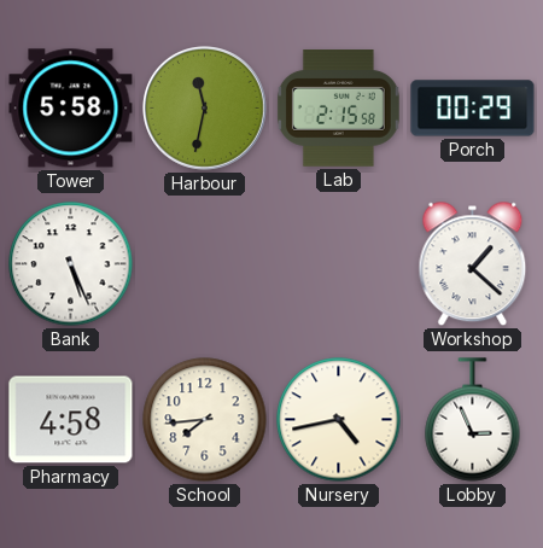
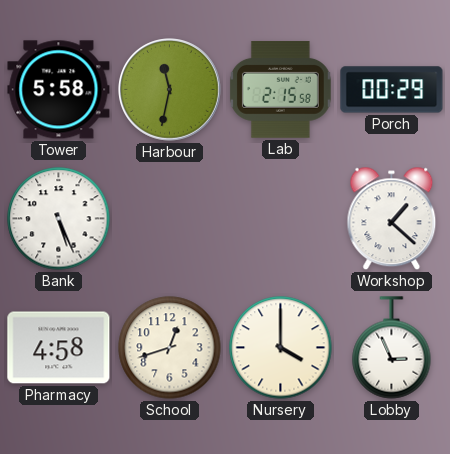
School: 7:44 -> 12:42
Nursery: 4:43 -> 4:00
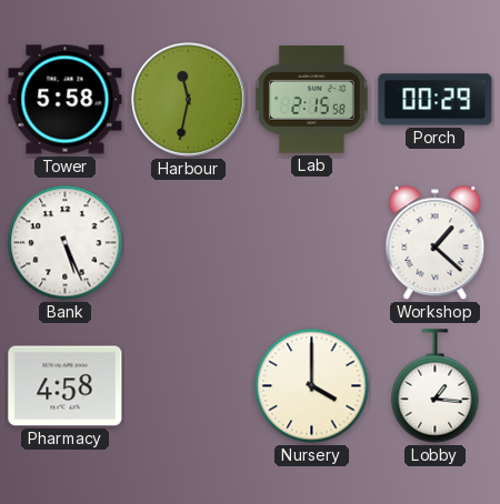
School: 12:42 -> none
Lobby: 2:56 -> 1:16
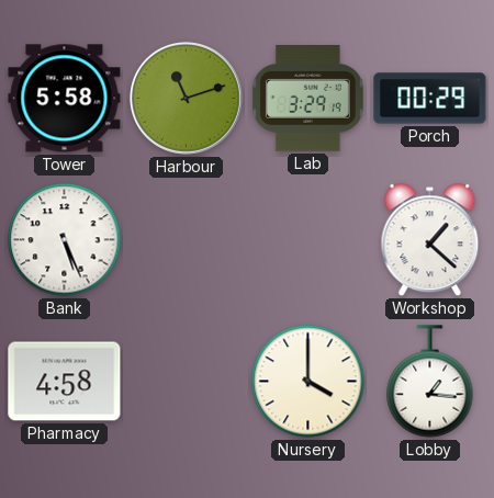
Harbour: 11:32 -> 11:12
Lab: 2:15 -> 3:29
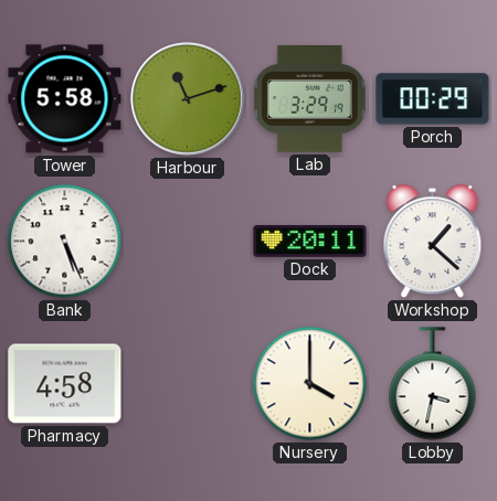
Dock: none -> 20:11
Lobby: 1:16 -> 3:32
